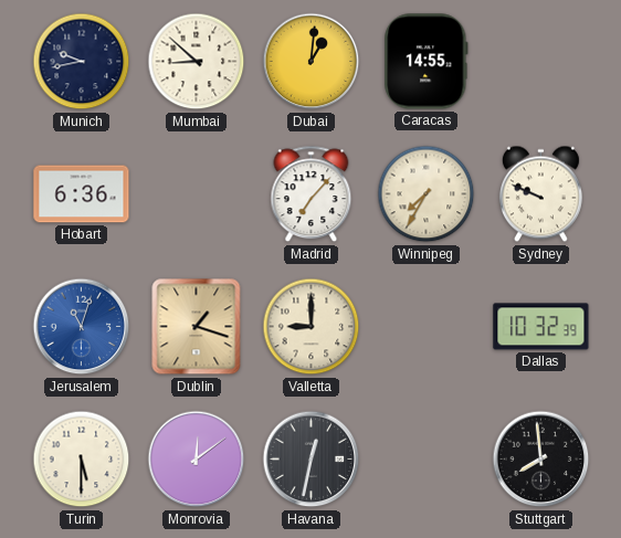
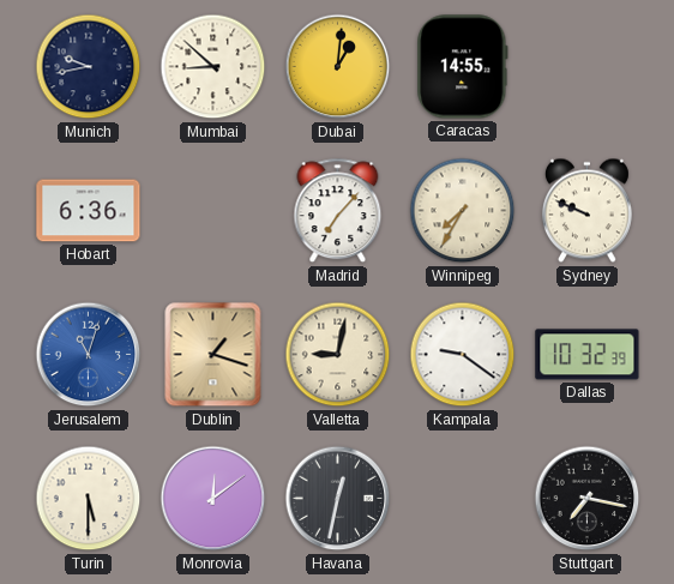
Valletta: 9:00 -> 9:02
Kampala: none -> 9:21
Stuttgart: 7:59 -> 7:17
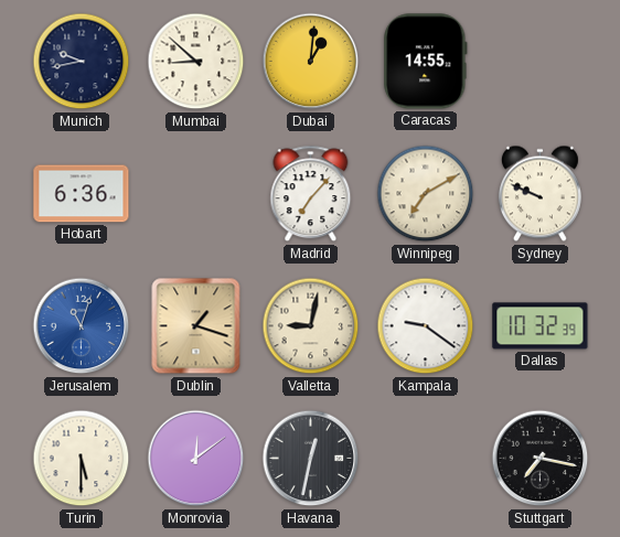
Winnipeg: 7:35 -> 7:10
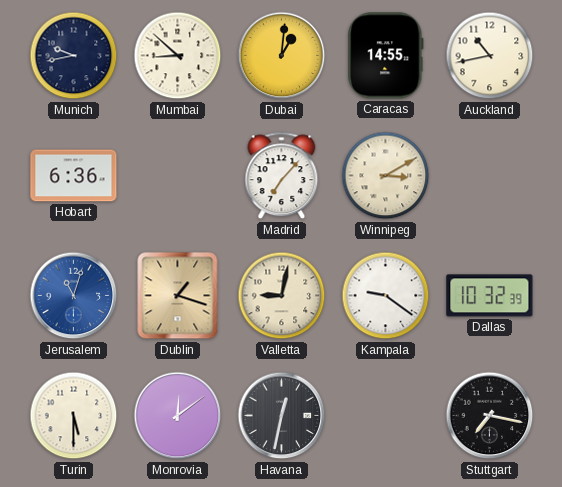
Auckland: none -> 10:43
Winnipeg: 7:10 -> 3:10
Sydney: 9:49 -> none
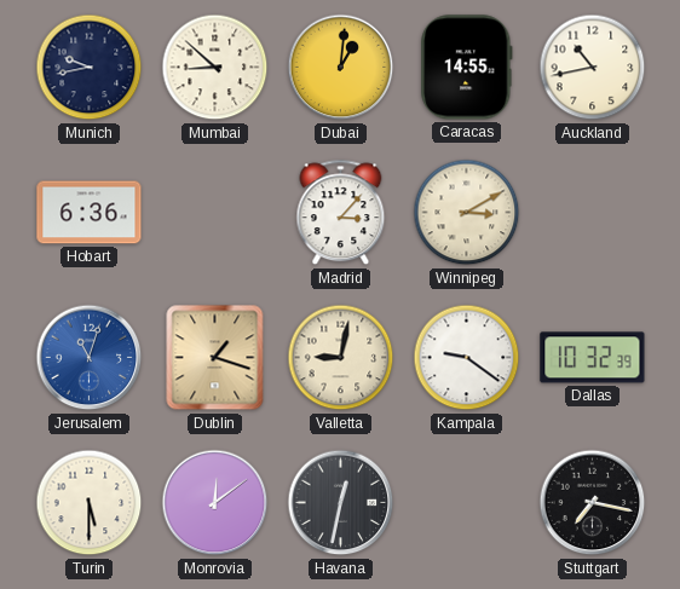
Madrid: 7:07 -> 3:07
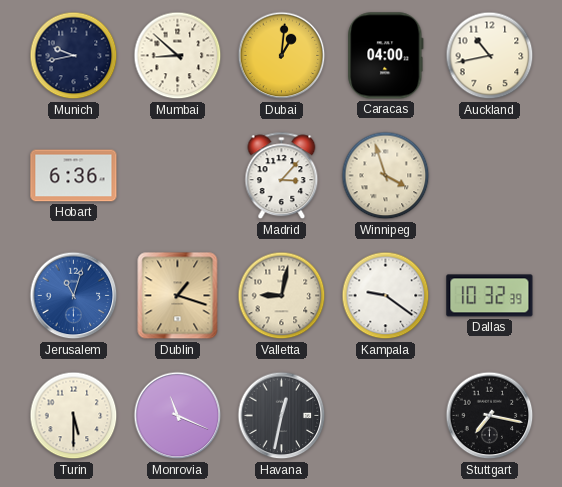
Caracas: 14:55 -> 04:00
Winnipeg: 3:10 -> 3:57
Monrovia: 12:09 -> 11:19
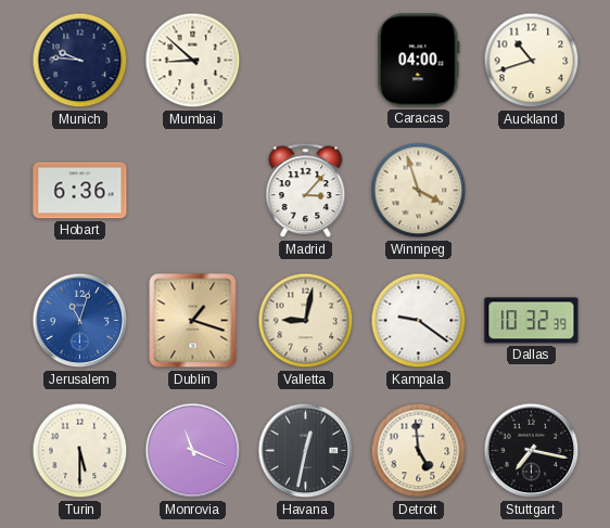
Munich: 9:43 -> 9:46
Dubai: 1:01 -> none
Auckland: 10:43 -> 10:42
Detroit: none -> 4:59
